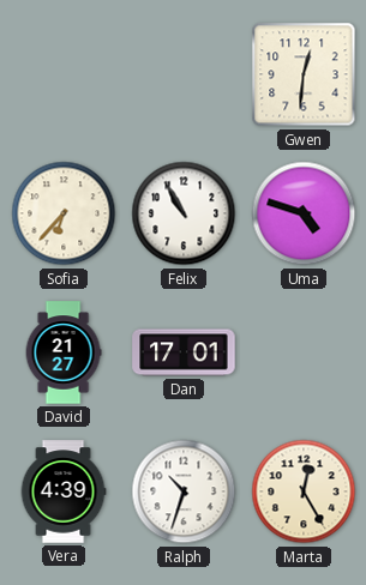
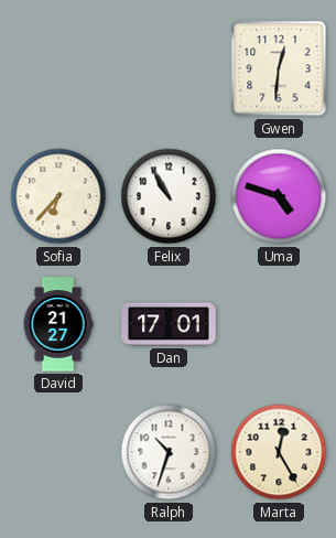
Vera: 4:39 -> none
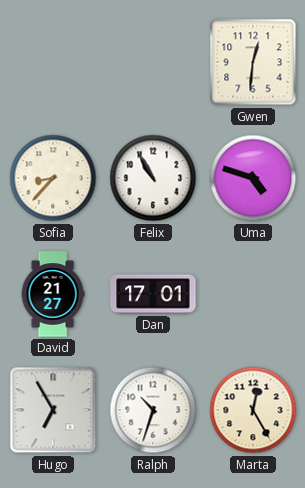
Sofia: 6:37 -> 8:37
Hugo: none -> 6:55
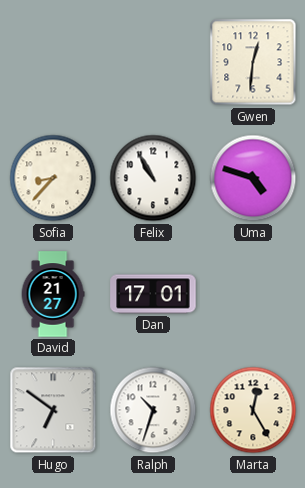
Hugo: 6:55 -> 6:51
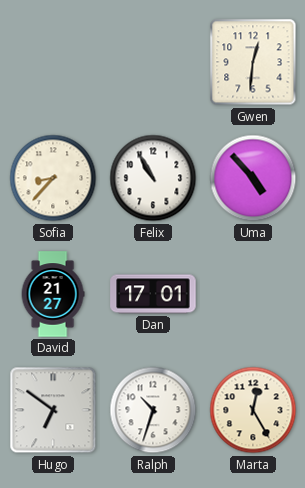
Uma: 4:48 -> 4:53
